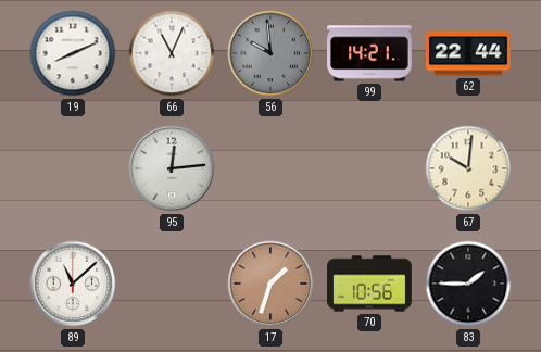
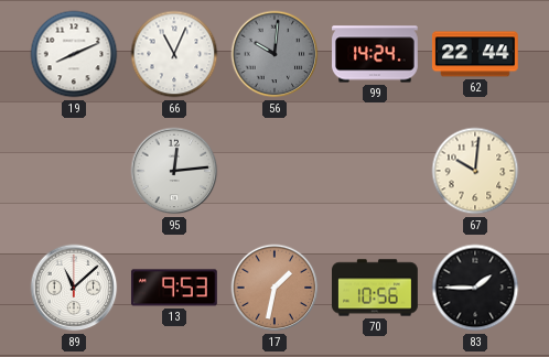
56: 9:59 -> 10:01
99: 14:21 -> 14:24
13: none -> 9:53
17: 1:33 -> 1:32
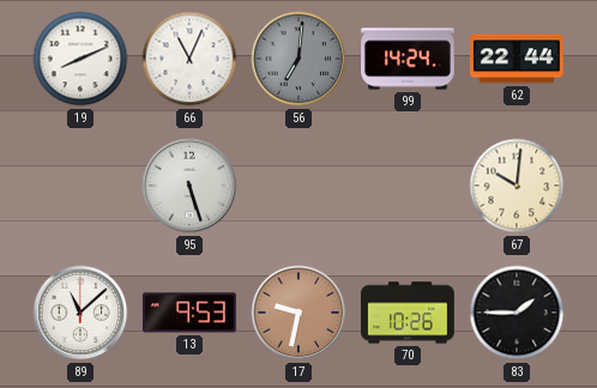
56: 10:01 -> 7:01
95: 12:14 -> 5:27
17: 1:32 -> 9:32
70: 10:56 -> 10:26
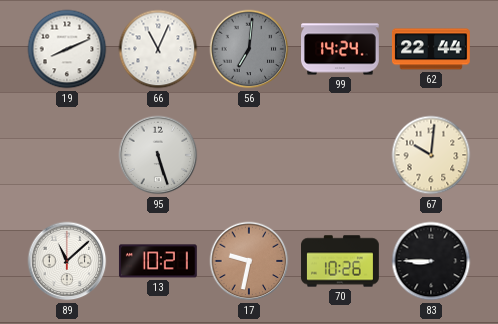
13: 9:53 -> 10:21
83: 1:45 -> 8:45
